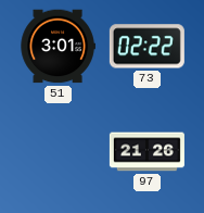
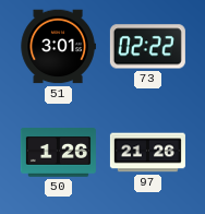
50: none -> 1:26
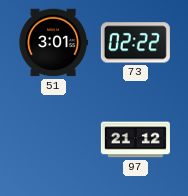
50: 1:26 -> none
97: 21:26 -> 21:12
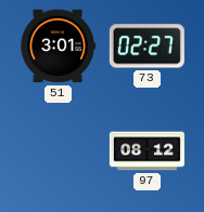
73: 02:22 -> 02:27
97: 21:12 -> 08:12
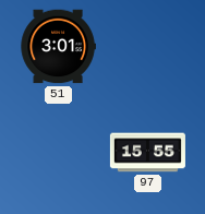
73: 02:27 -> none
97: 08:12 -> 15:55
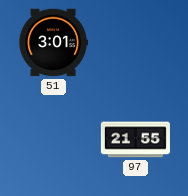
97: 15:55 -> 21:55
